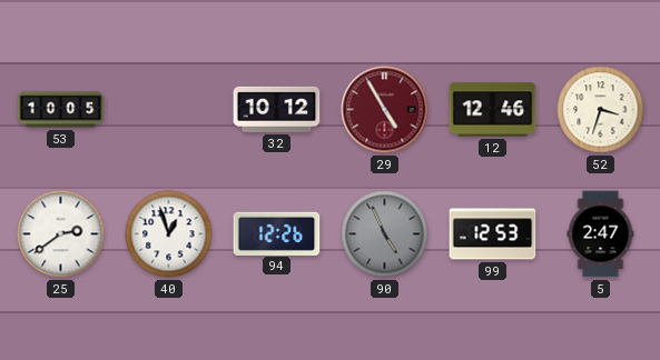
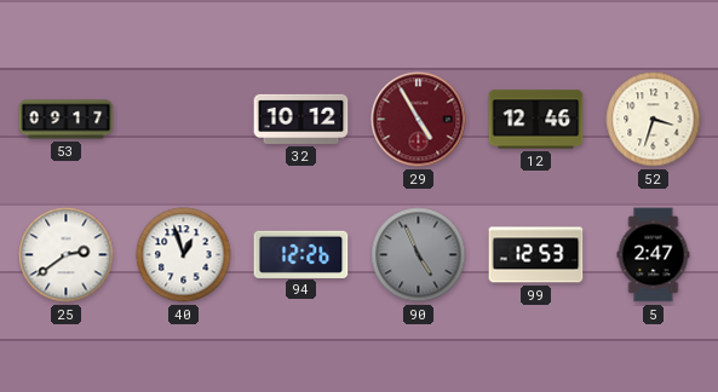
53: 10:05 -> 09:17
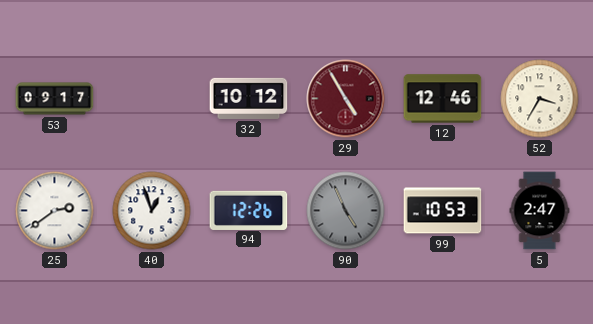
52: 3:33 -> 3:35
99: 12:53 -> 10:53
